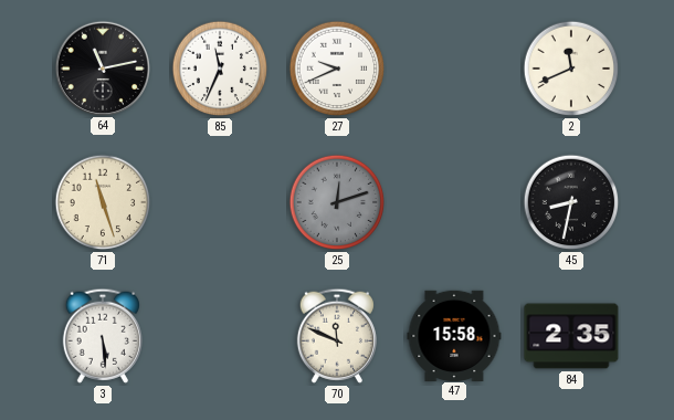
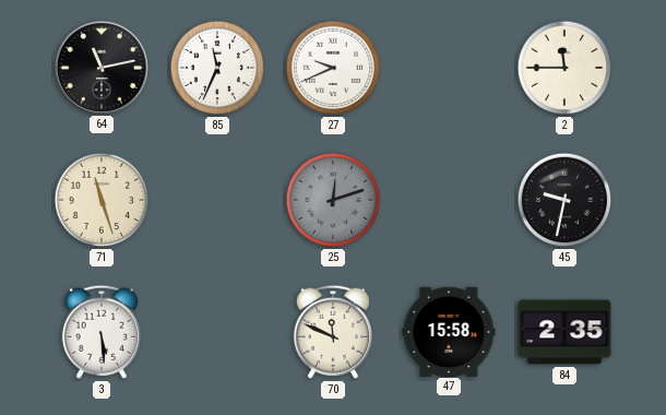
2: 11:41 -> 11:45
45: 8:32 -> 9:32
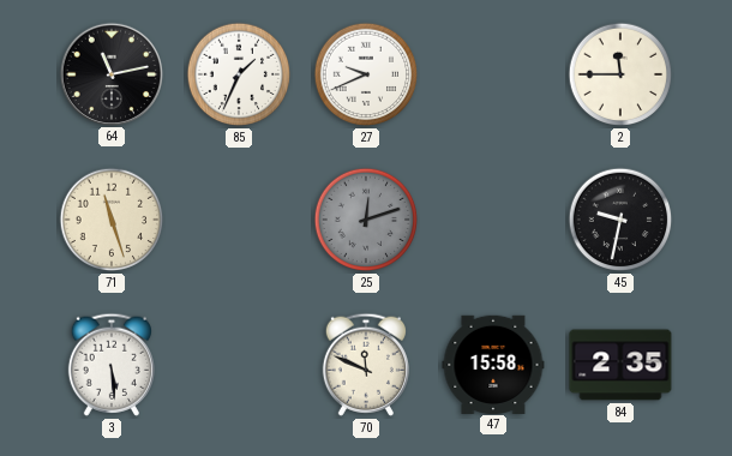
85: 11:34 -> 1:34
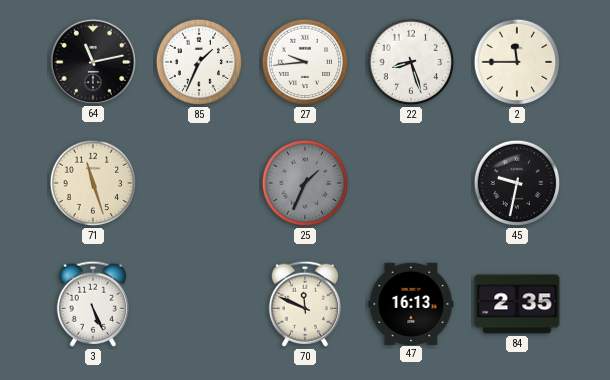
27: 9:41 -> 9:44
22: none -> 8:27
25: 12:12 -> 1:34
3: 5:29 -> 5:26
47: 15:58 -> 16:13
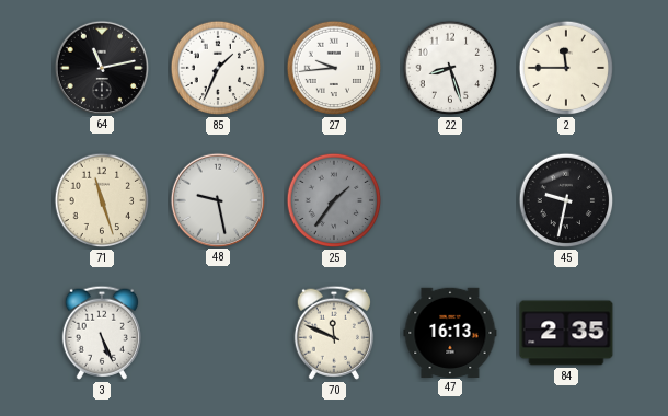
48: none -> 9:28
25: 1:34 -> 1:36
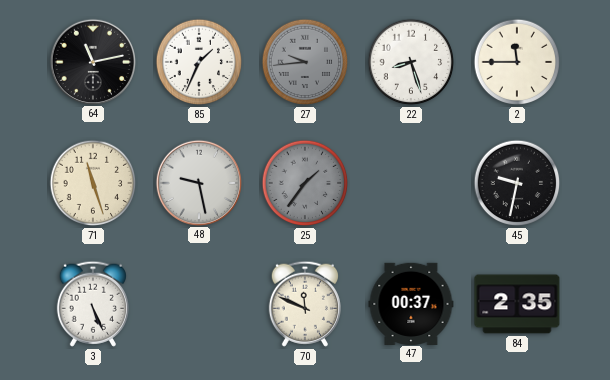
27 dial: white -> grey
47: 16:13 -> 00:37
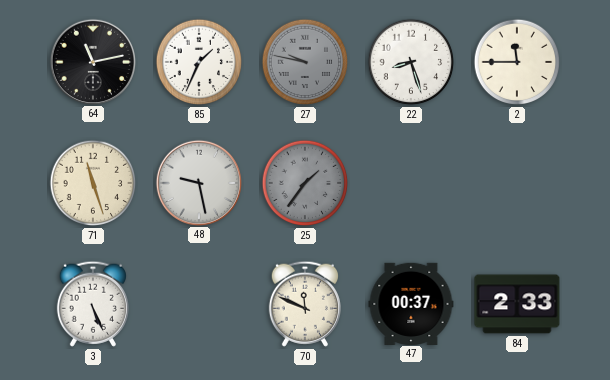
27: 9:44 -> 9:47
45: 9:32 -> none
84: 2:35 -> 2:33
